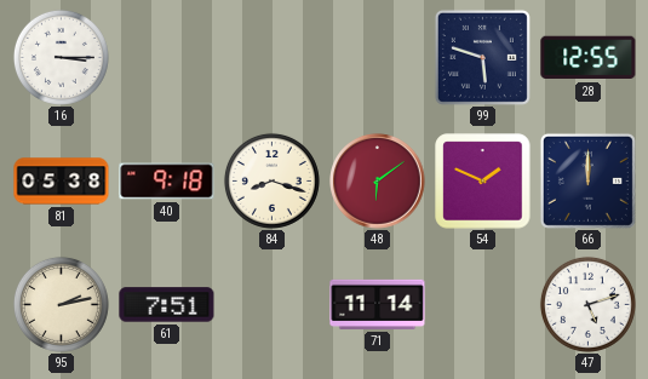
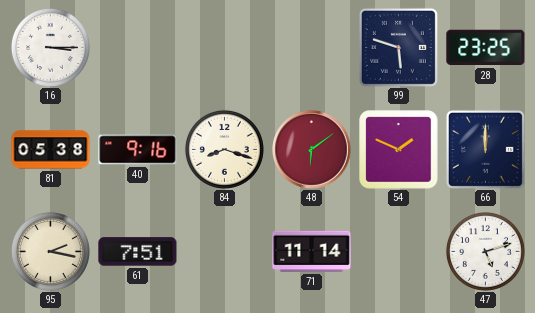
28: 12:55 -> 23:25
40: 9:18 -> 9:16
95: 2:13 -> 2:17
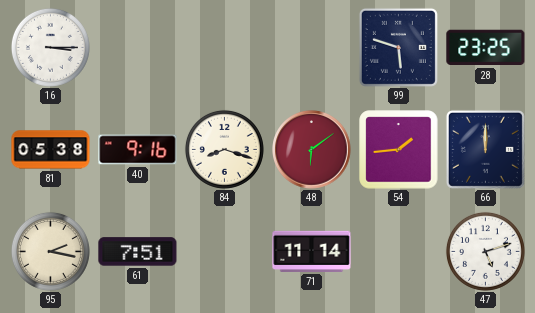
54: 1:49 -> 1:44
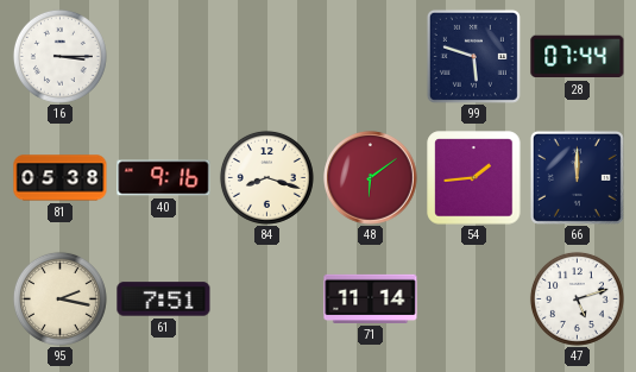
28: 23:25 -> 07:44
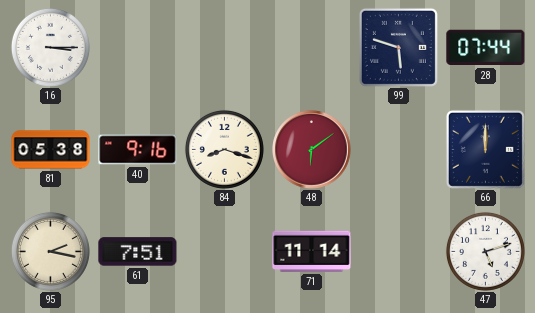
54: 1:44 -> none
